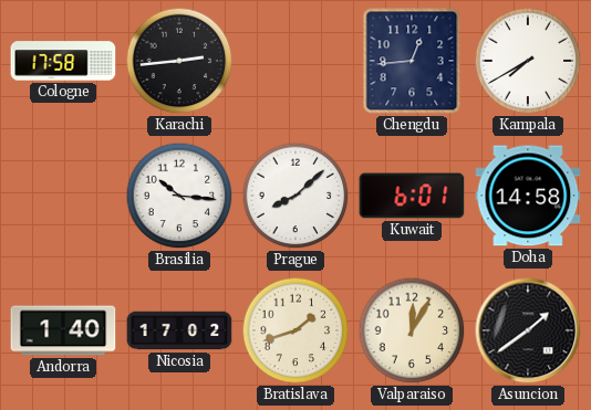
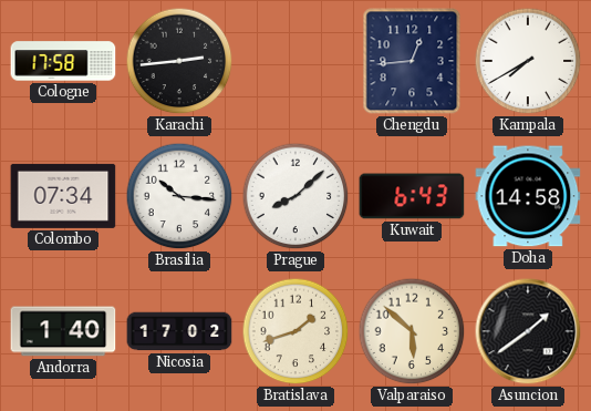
Colombo: none -> 07:34
Kuwait: 6:01 -> 6:43
Valparaiso: 12:05 -> 5:52
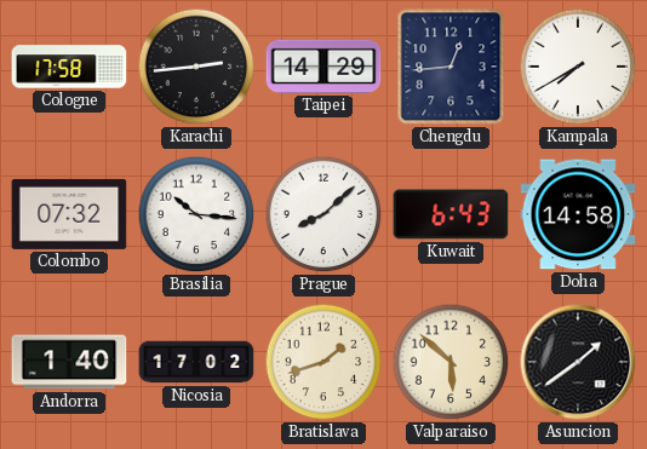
Taipei: none -> 14:29
Colombo: 07:34 -> 07:32
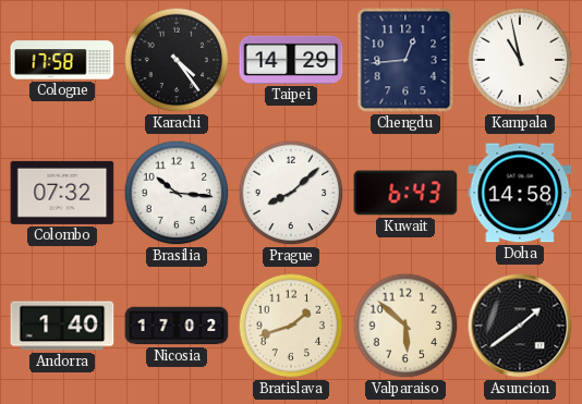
Karachi: 2:44 -> 4:24
Kampala: 7:40 -> 10:58
